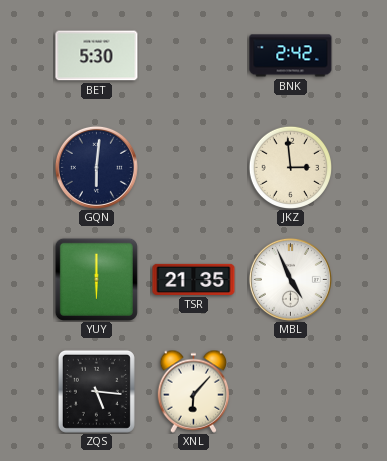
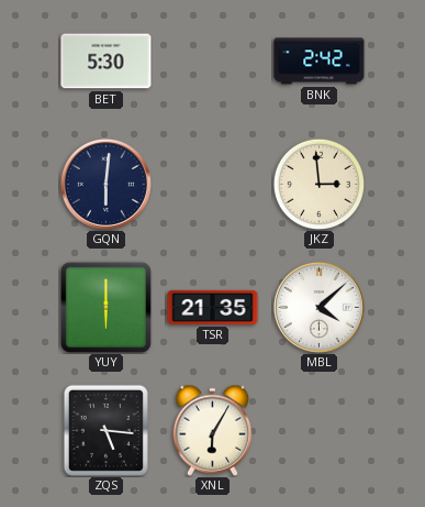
MBL: 4:56 -> 4:08
XNL: 6:07 -> 6:05
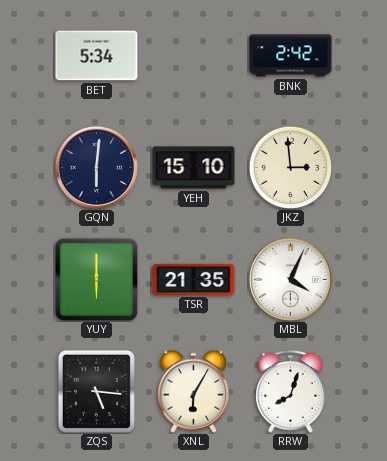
BET: 5:30 -> 5:34
YEH: none -> 15:10
MBL: 4:08 -> 4:04
RRW: none -> 8:03
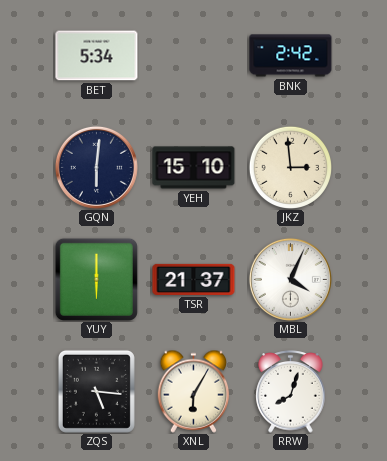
TSR: 21:35 -> 21:37
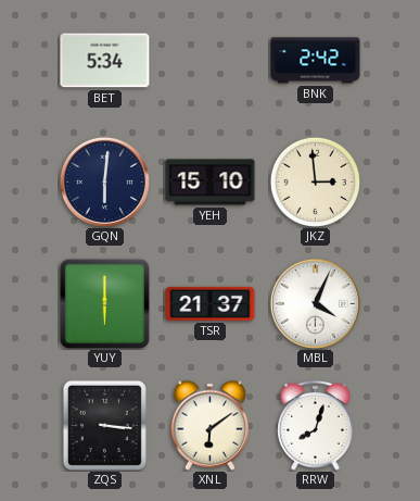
ZQS: 5:16 -> 3:16
XNL: 6:05 -> 6:09
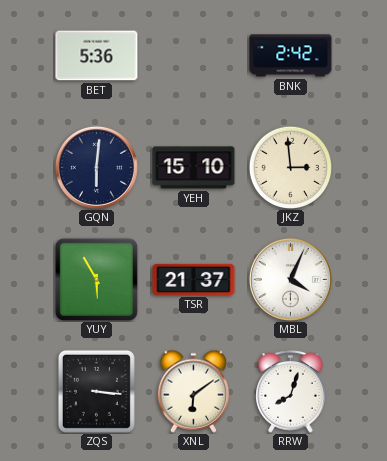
BET: 5:34 -> 5:36
YUY: 6:00 -> 5:55
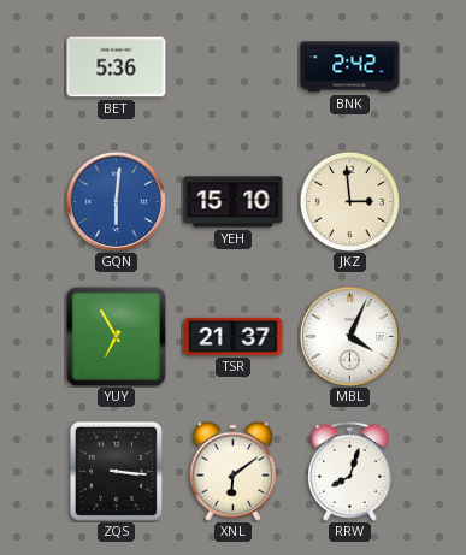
GQN dial: navy -> blue
YUY: 5:55 -> 6:55
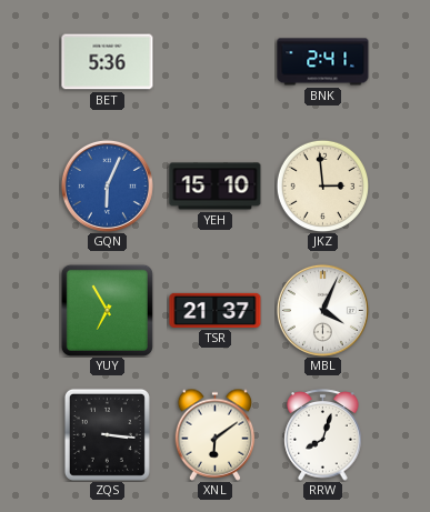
BNK: 2:42 -> 2:41
GQN: 6:01 -> 6:04
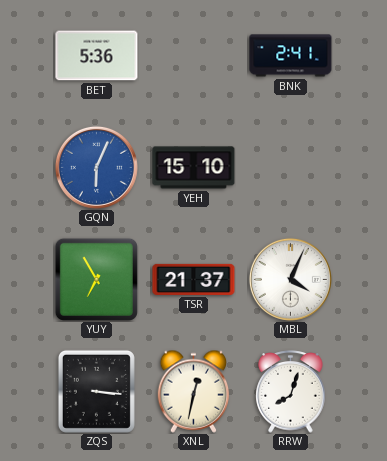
JKZ: 2:59 -> none
XNL: 6:09 -> 12:32
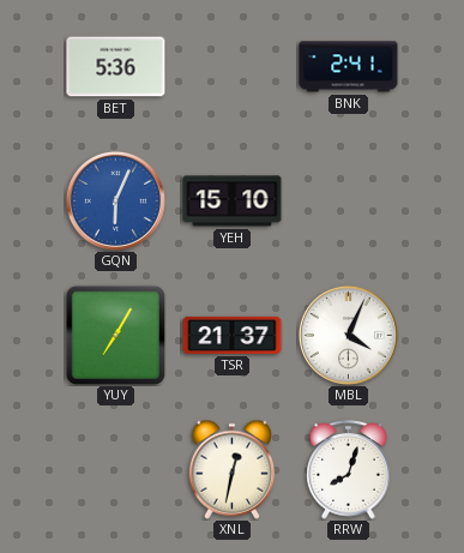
YUY: 6:55 -> 7:05
ZQS: 3:16 -> none
